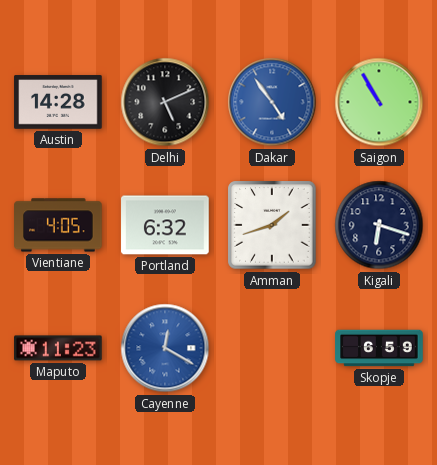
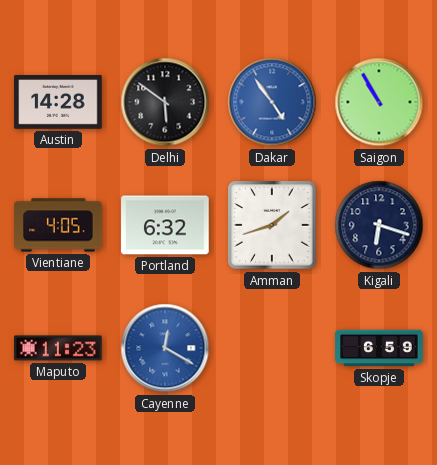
Delhi: 5:11 -> 5:51
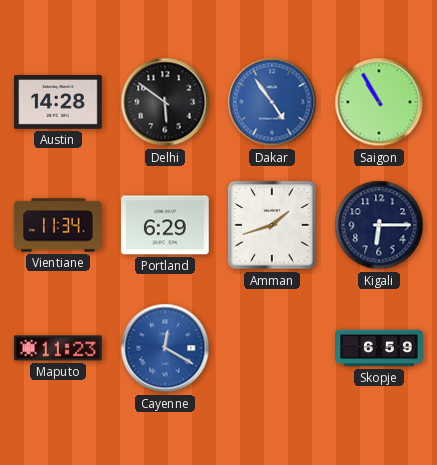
Vientiane: 4:05 -> 11:34
Portland: 6:32 -> 6:29
Kigali: 6:18 -> 6:15
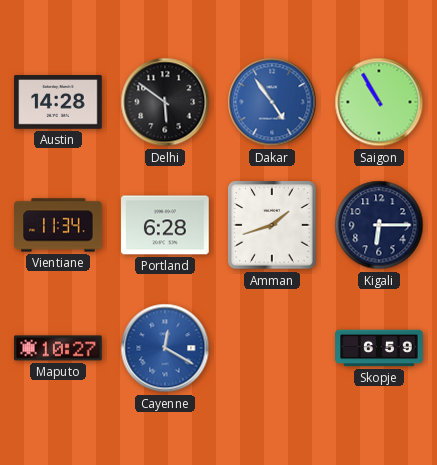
Portland: 6:29 -> 6:28
Maputo: 11:23 -> 10:27
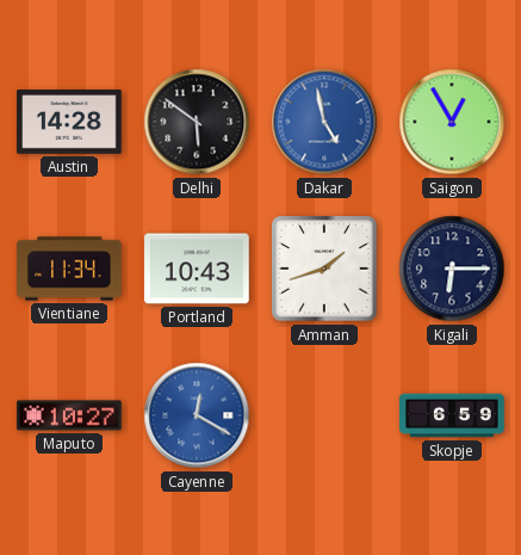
Dakar: 4:54 -> 4:58
Saigon: 10:55 -> 12:55
Portland: 6:28 -> 10:43
